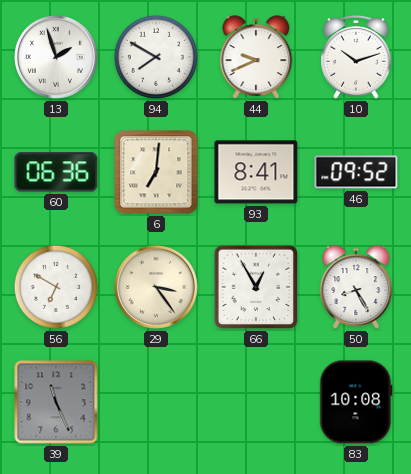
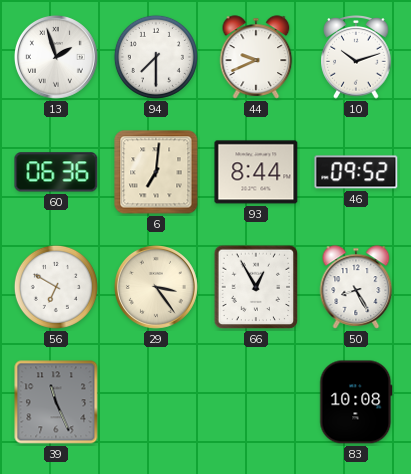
94: 7:50 -> 7:30
93: 8:41 -> 8:44
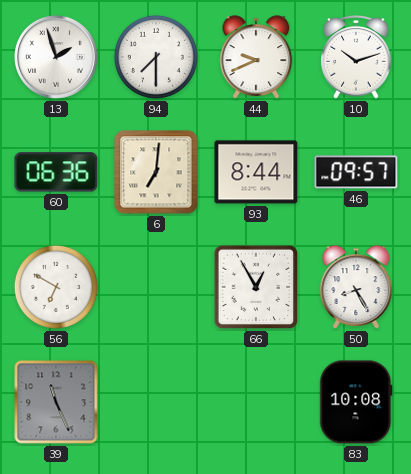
46: 09:52 -> 09:57
29: 3:24 -> none
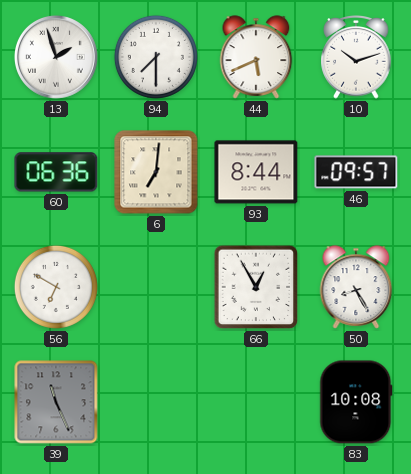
44: 9:41 -> 5:41
